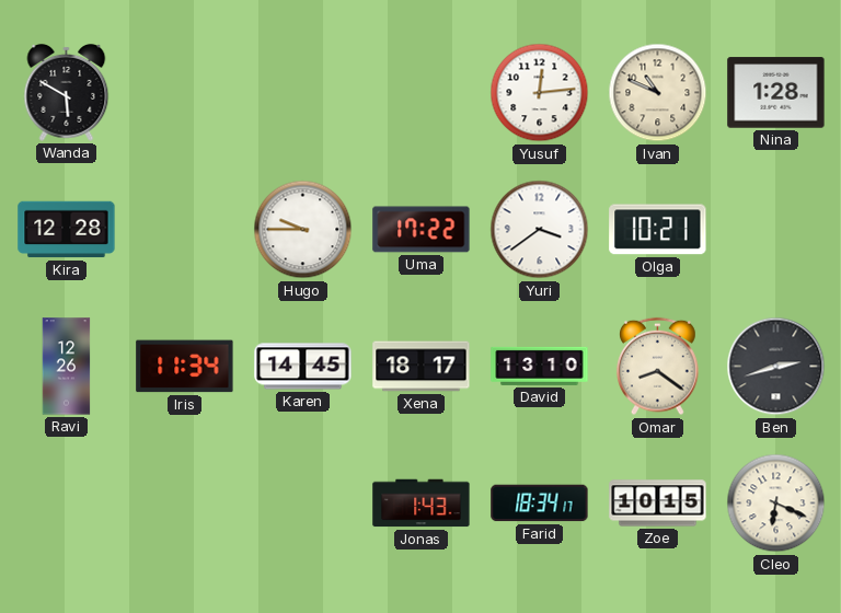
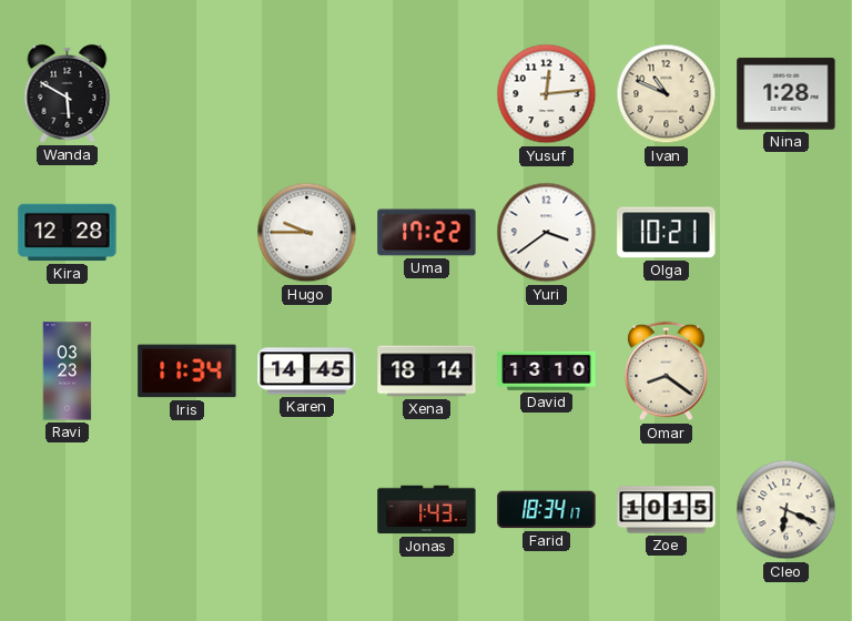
Ravi: 12:26 -> 03:23
Xena: 18:17 -> 18:14
Ben: 2:42 -> none
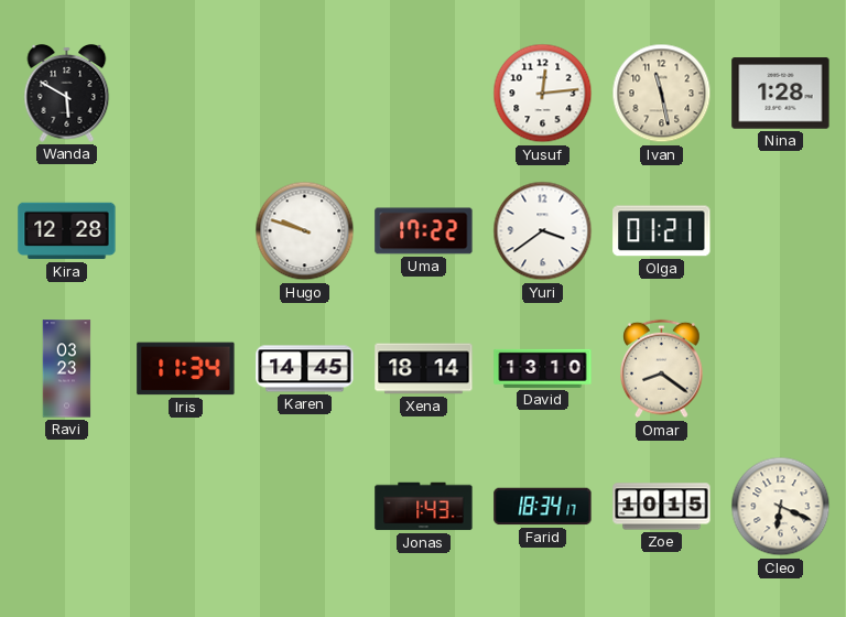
Ivan: 10:49 -> 11:28
Hugo: 9:45 -> 9:48
Olga: 10:21 -> 01:21
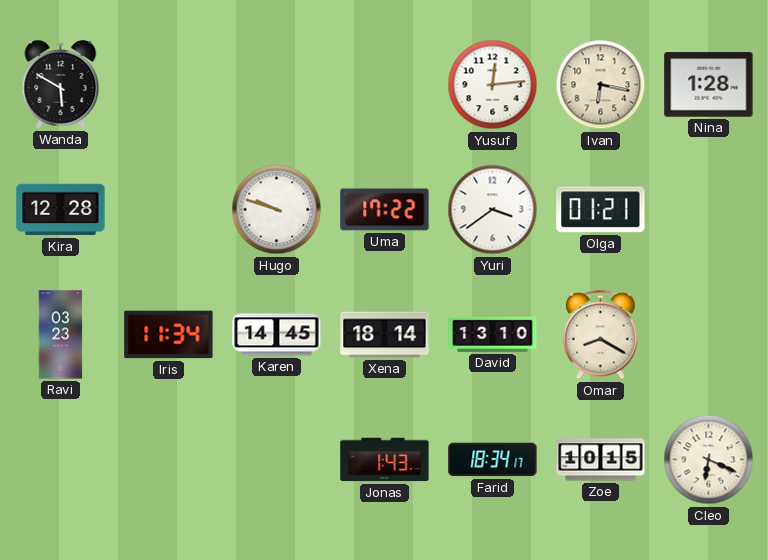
Ivan: 11:28 -> 6:17
Omar: 8:21 -> 8:20
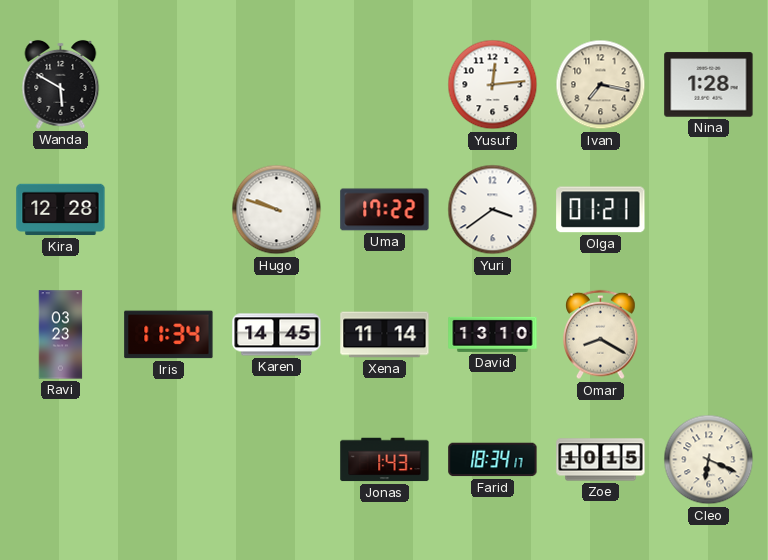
Ivan: 6:17 -> 7:17
Xena: 18:14 -> 11:14
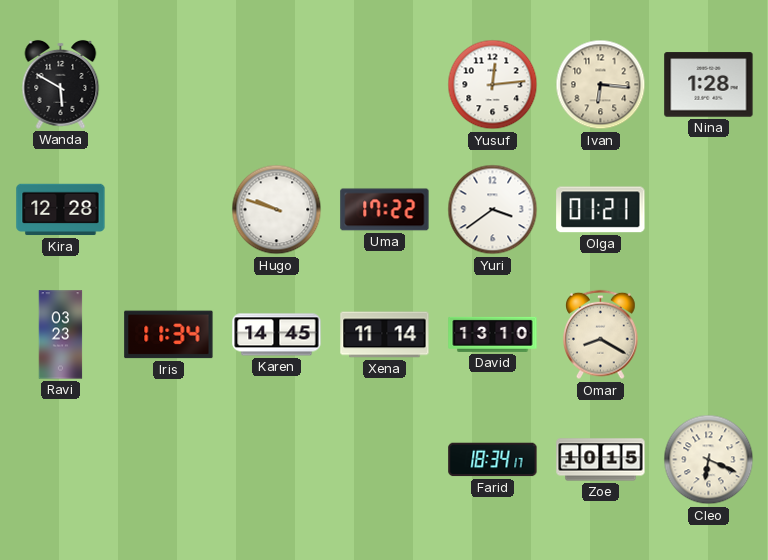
Ivan: 7:17 -> 6:16
Jonas: 1:43 -> none
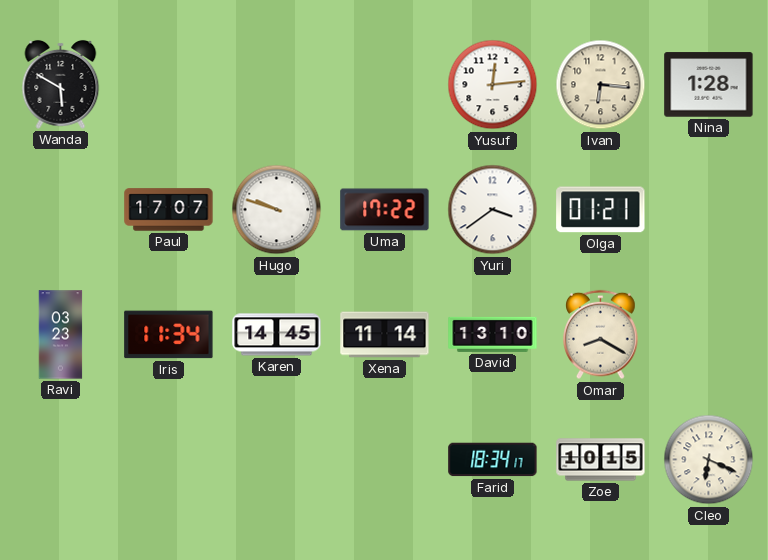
Kira: 12:28 -> none
Paul: none -> 17:07
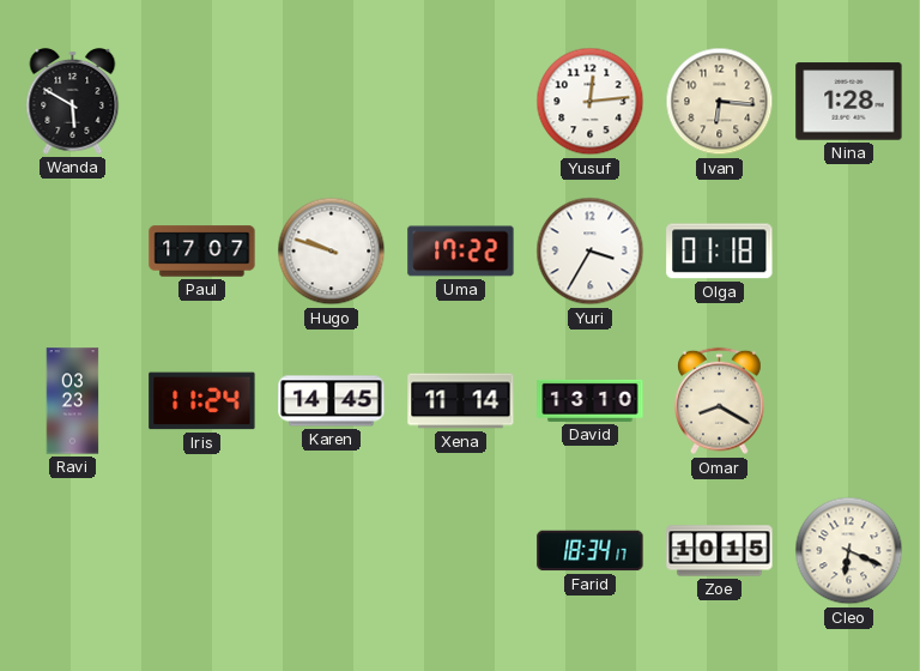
Yuri: 3:39 -> 3:35
Olga: 01:21 -> 01:18
Iris: 11:34 -> 11:24
